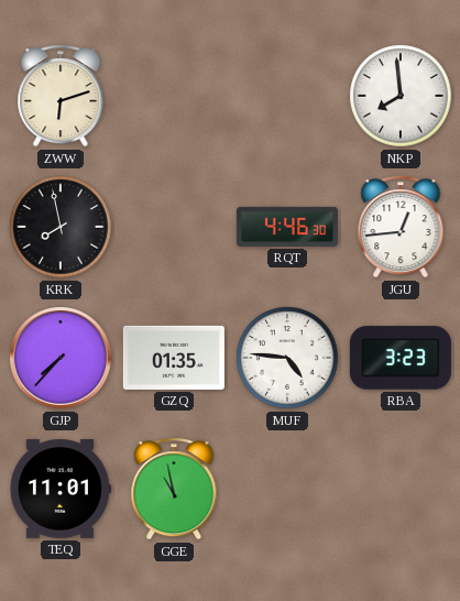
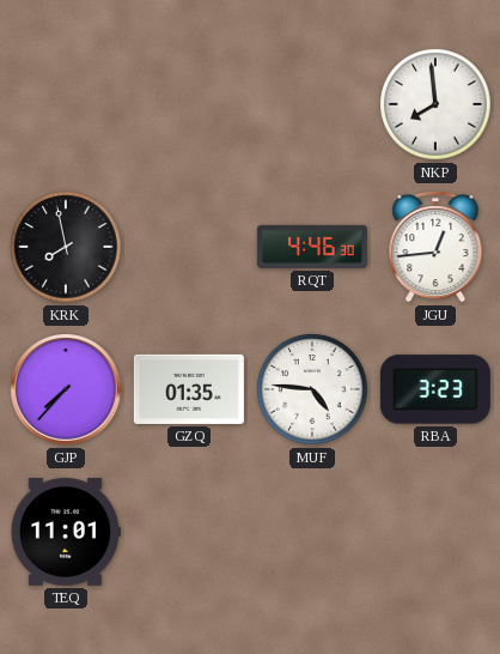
ZWW: 6:12 -> none
GGE: 10:58 -> none
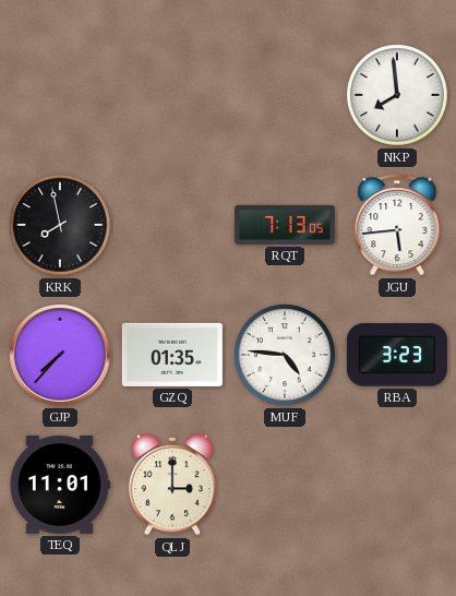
RQT: 4:46 -> 7:13
JGU: 12:44 -> 5:44
QLJ: none -> 3:00
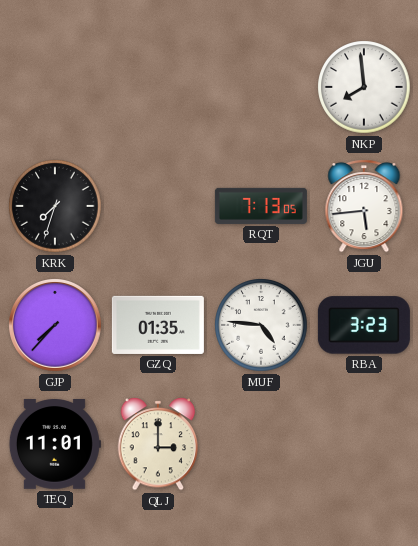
KRK: 7:58 -> 7:33
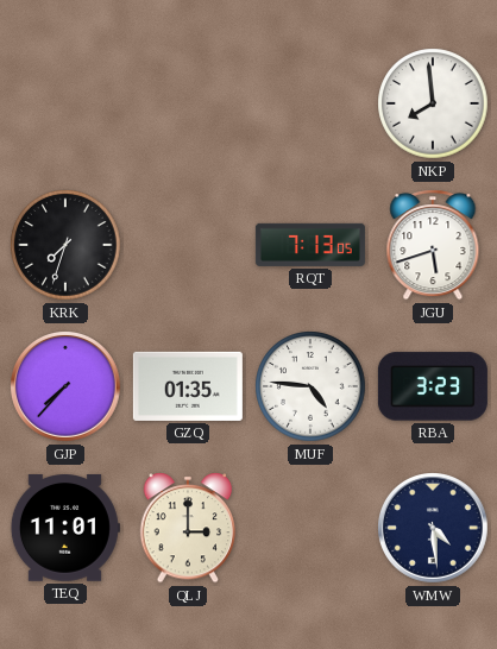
JGU: 5:44 -> 5:42
WMW: none -> 4:29
